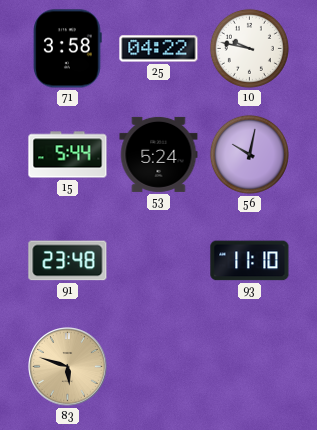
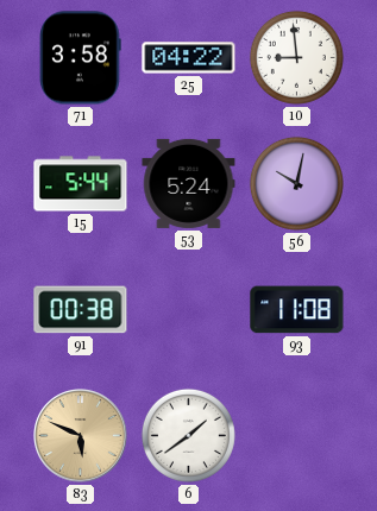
10: 9:47 -> 8:59
91: 23:48 -> 00:38
93: 11:10 -> 11:08
83: 5:48 -> 5:49
6: none -> 1:39
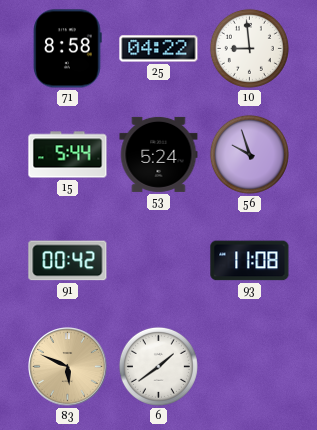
71: 3:58 -> 8:58
56: 10:02 -> 9:57
91: 00:38 -> 00:42
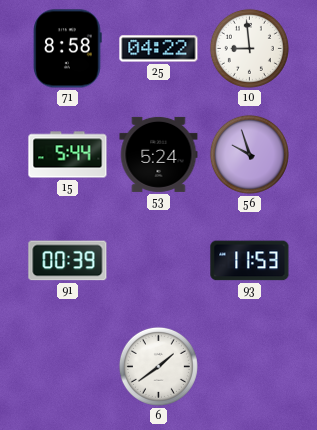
91: 00:42 -> 00:39
93: 11:08 -> 11:53
83: 5:49 -> none
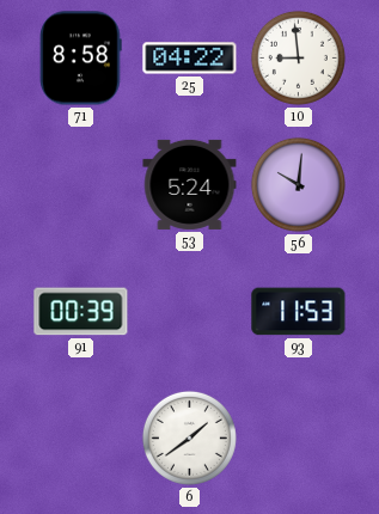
15: 5:44 -> none
56: 9:57 -> 10:01
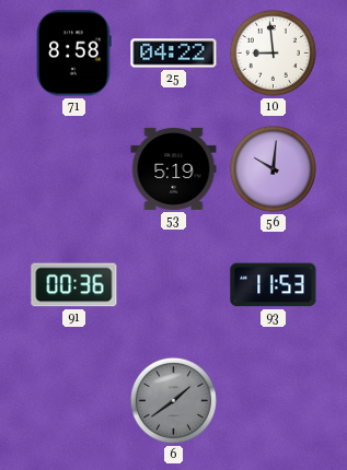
53: 5:24 -> 5:19
91: 00:39 -> 00:36
6 dial: white -> grey
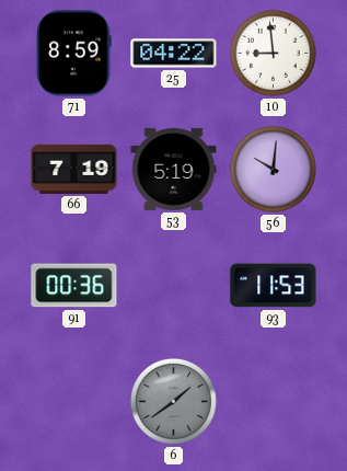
71: 8:58 -> 8:59
66: none -> 7:19
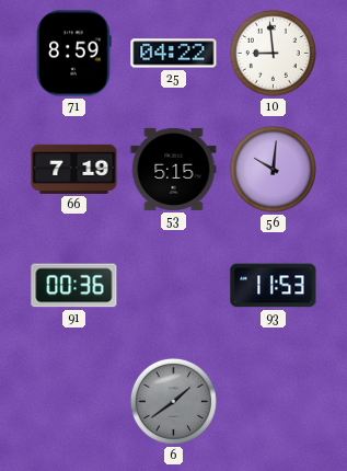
53: 5:19 -> 5:15
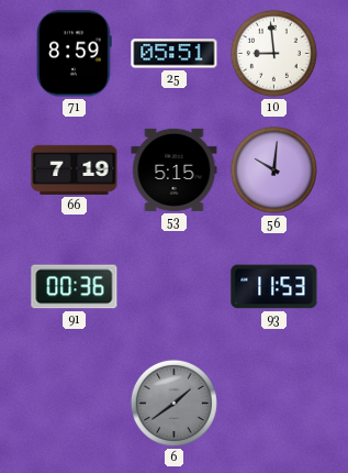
25: 04:22 -> 05:51
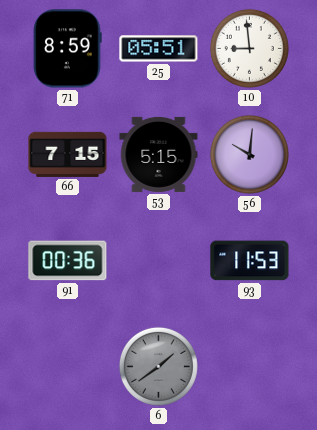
66: 7:19 -> 7:15
